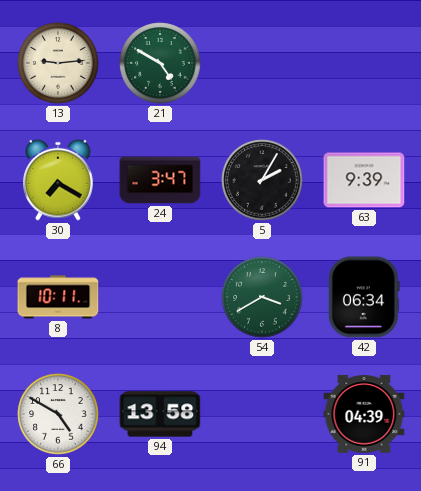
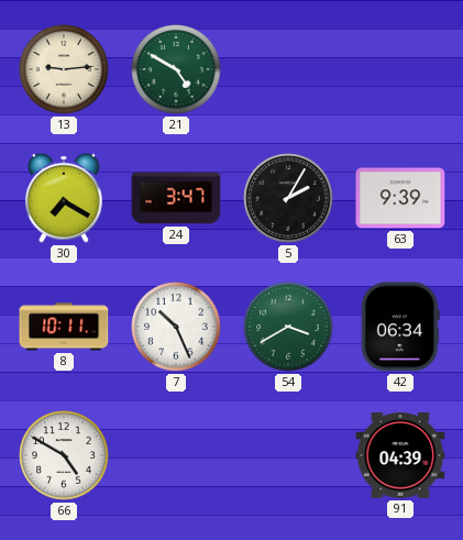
7: none -> 10:26
94: 13:58 -> none
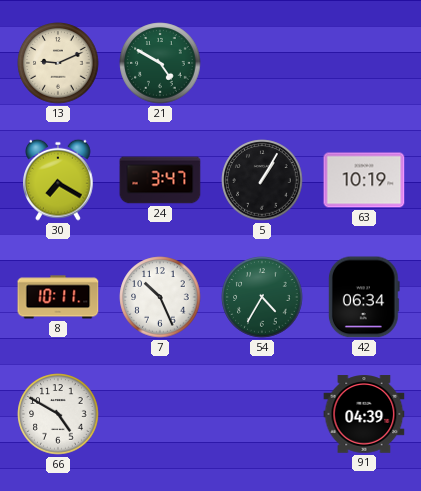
13: 9:14 -> 9:11
5: 2:05 -> 1:05
63: 9:39 -> 10:19
54: 3:40 -> 4:35
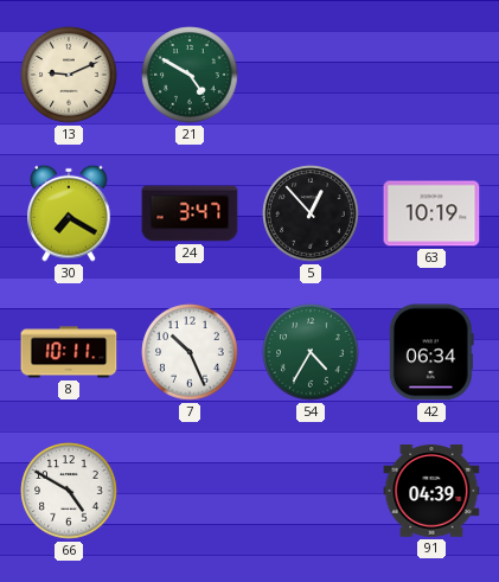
5: 1:05 -> 12:53
